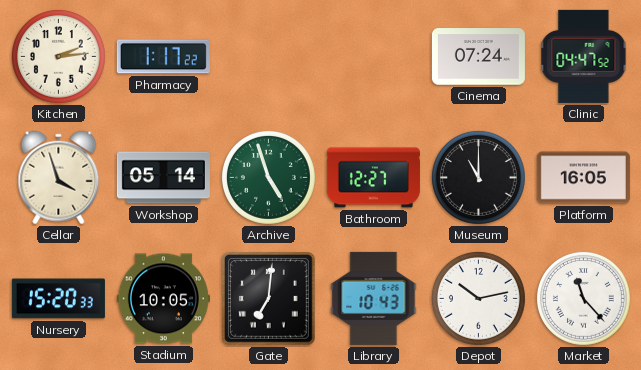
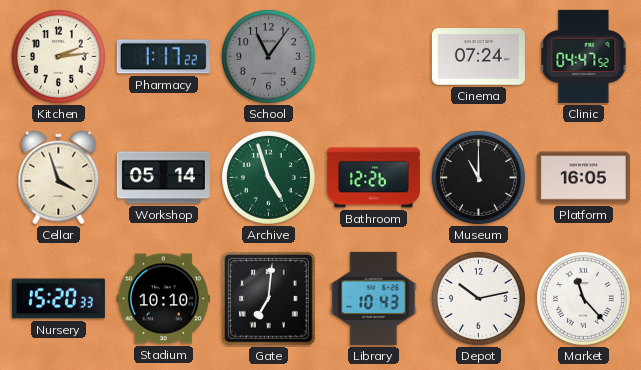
School: none -> 11:06
Bathroom: 12:27 -> 12:26
Stadium: 10:05 -> 10:10
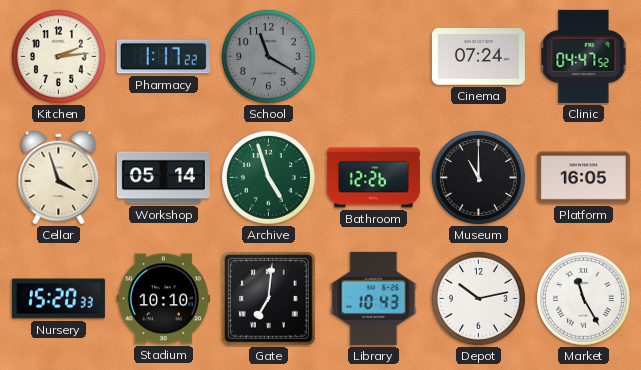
School: 11:06 -> 11:20
Market: 11:23 -> 11:25
